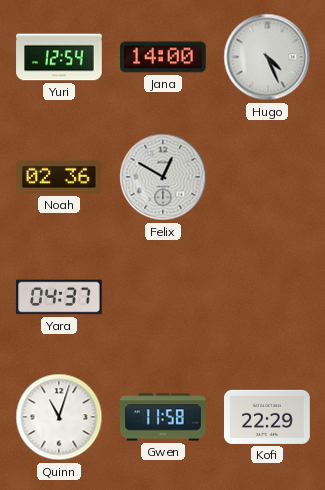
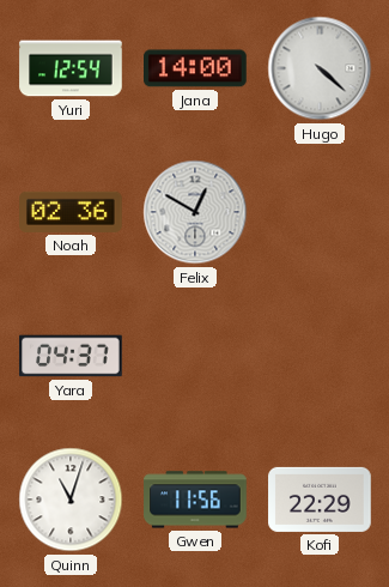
Hugo: 4:26 -> 4:22
Gwen: 11:58 -> 11:56
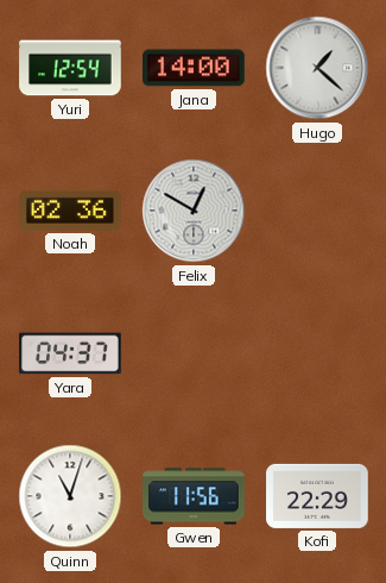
Hugo: 4:22 -> 1:22
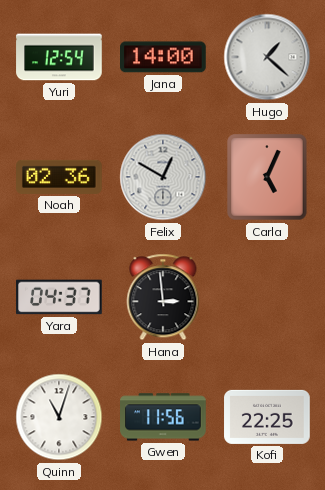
Carla: none -> 5:04
Hana: none -> 2:59
Kofi: 22:29 -> 22:25
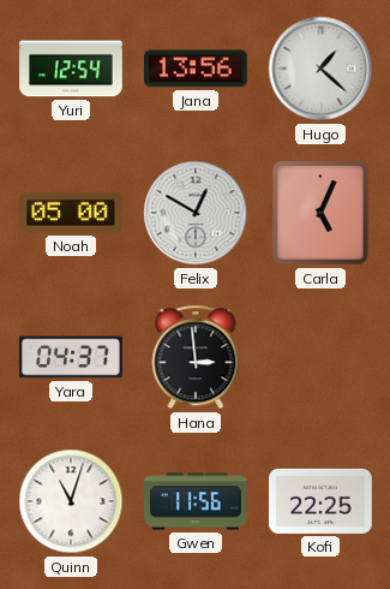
Jana: 14:00 -> 13:56
Noah: 02:36 -> 05:00
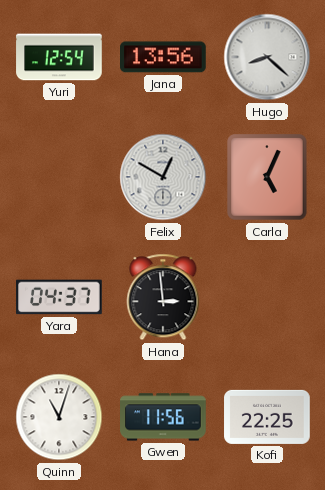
Hugo: 1:22 -> 8:22
Noah: 05:00 -> none
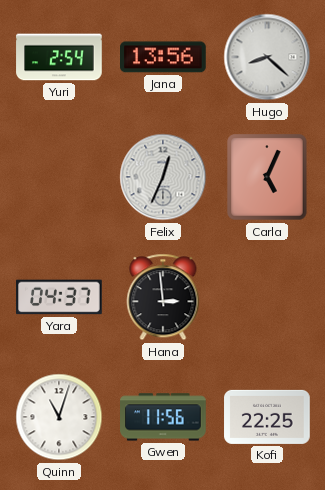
Yuri: 12:54 -> 2:54
Felix: 12:50 -> 12:34
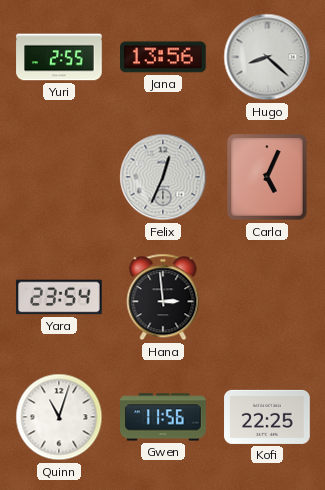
Yuri: 2:54 -> 2:55
Yara: 04:37 -> 23:54
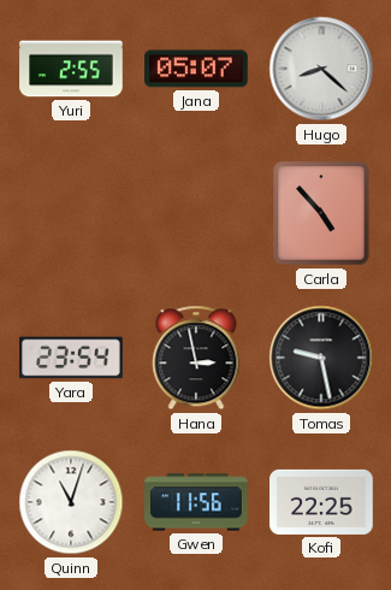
Jana: 13:56 -> 05:07
Felix: 12:34 -> none
Carla: 5:04 -> 4:53
Hana: 2:59 -> 2:58
Tomas: none -> 9:28
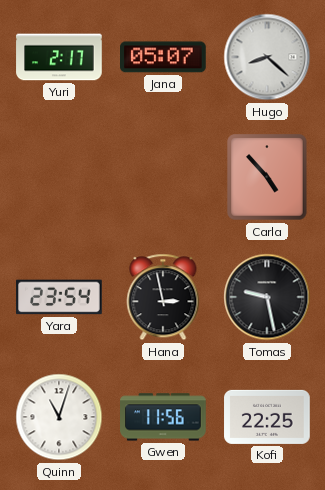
Yuri: 2:55 -> 2:17
